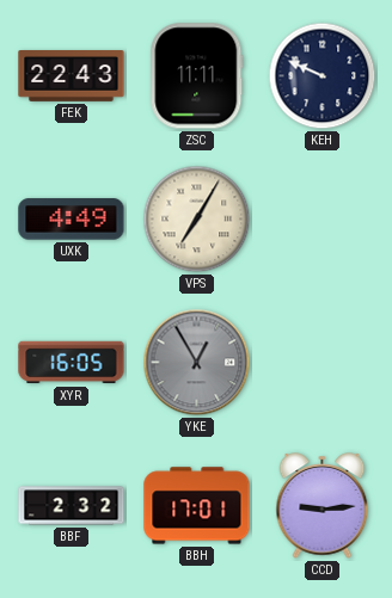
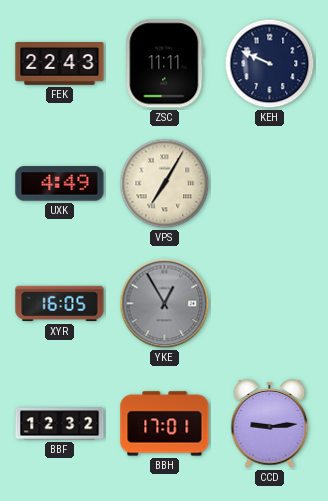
BBF: 2:32 -> 12:32
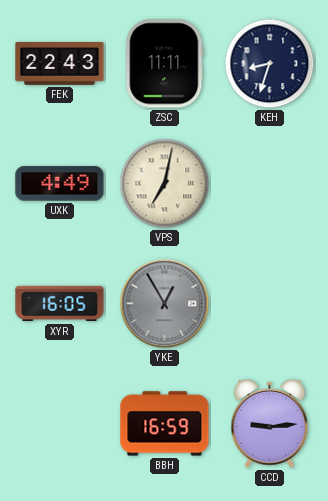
KEH: 9:49 -> 8:33
VPS: 7:05 -> 7:02
BBF: 12:32 -> none
BBH: 17:01 -> 16:59
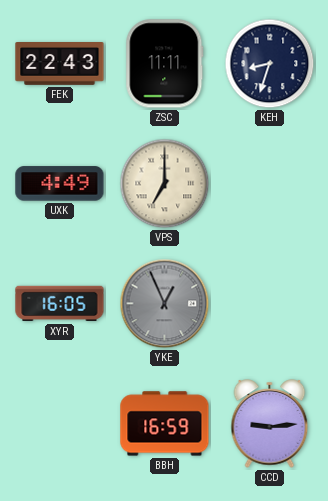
VPS: 7:02 -> 7:00
YKE: 12:55 -> 12:56
